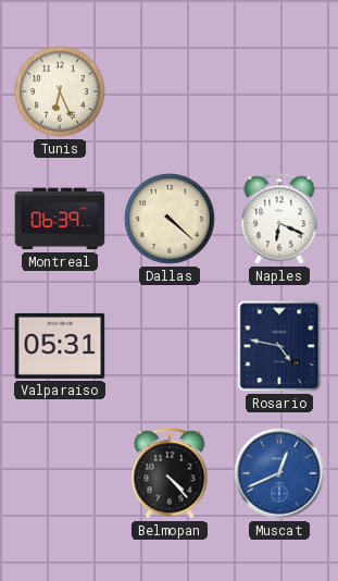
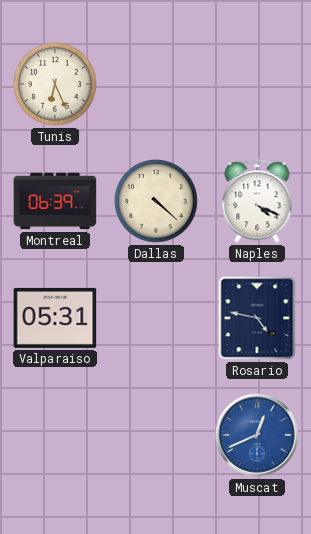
Naples: 6:19 -> 4:19
Belmopan: 4:23 -> none
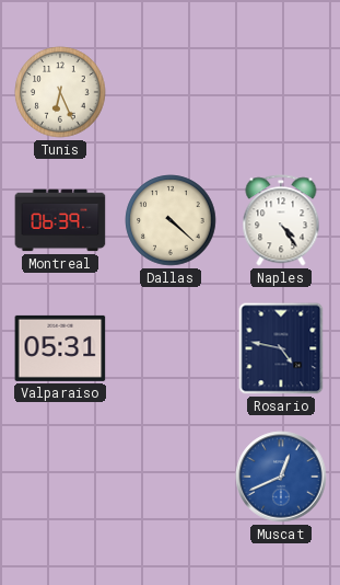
Naples: 4:19 -> 4:24
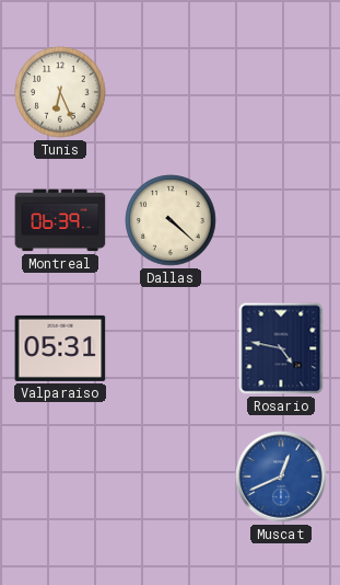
Naples: 4:24 -> none
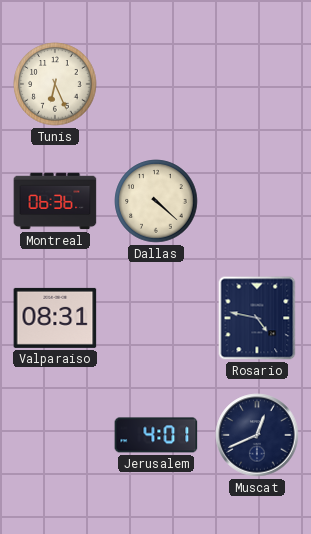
Montreal: 06:39 -> 06:36
Valparaiso: 05:31 -> 08:31
Jerusalem: none -> 4:01
Muscat dial: blue -> navy
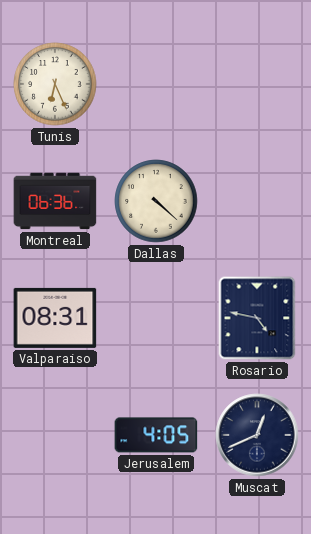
Jerusalem: 4:01 -> 4:05
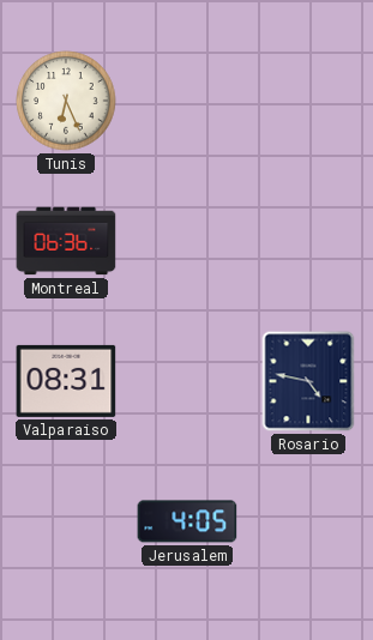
Dallas: 4:22 -> none
Muscat: 12:41 -> none
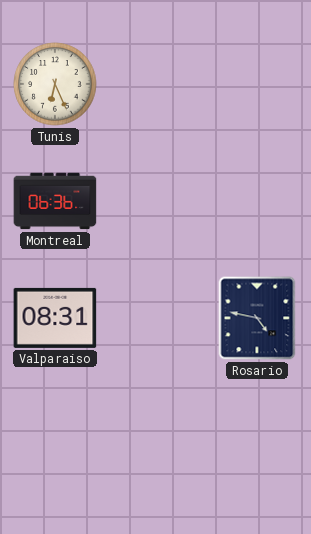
Jerusalem: 4:05 -> none
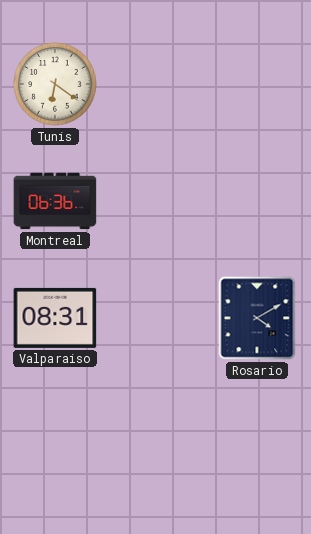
Tunis: 6:26 -> 6:21
Rosario: 4:47 -> 4:10
